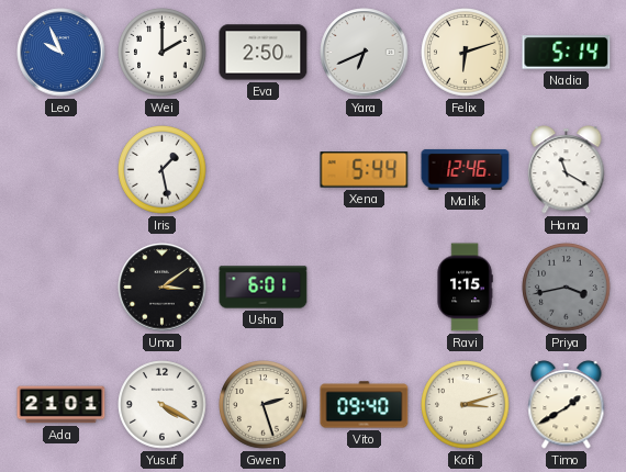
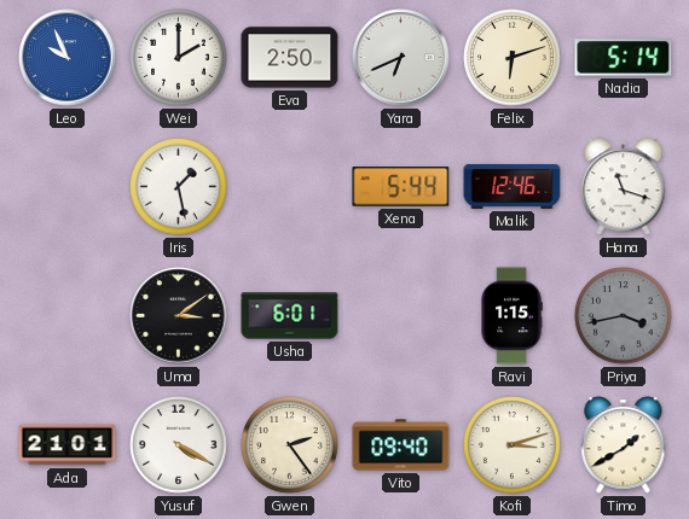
Hana: 11:20 -> 11:18
Gwen: 2:27 -> 2:24
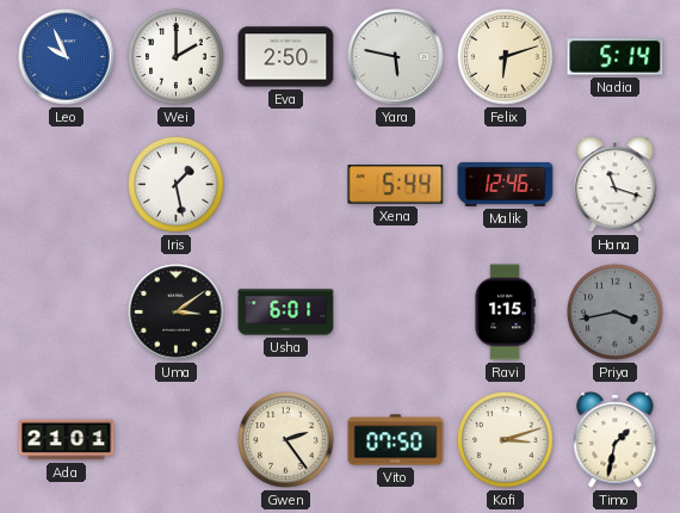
Yara: 6:41 -> 5:47
Yusuf: 4:20 -> none
Vito: 09:40 -> 07:50
Timo: 1:40 -> 1:32
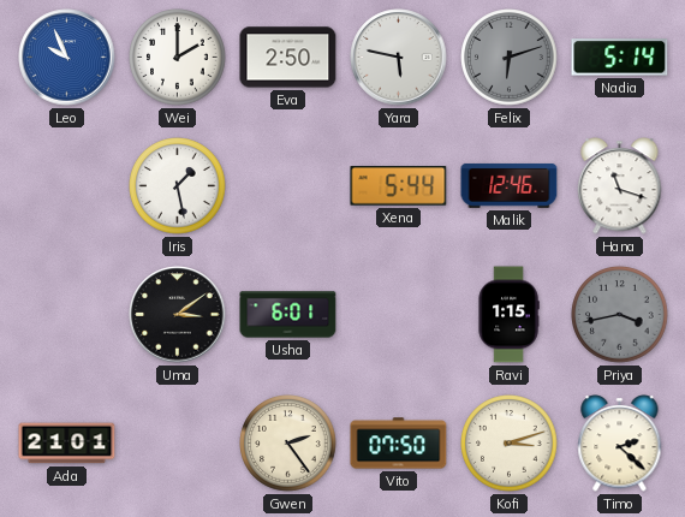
Felix dial: cream -> grey
Timo: 1:32 -> 2:22
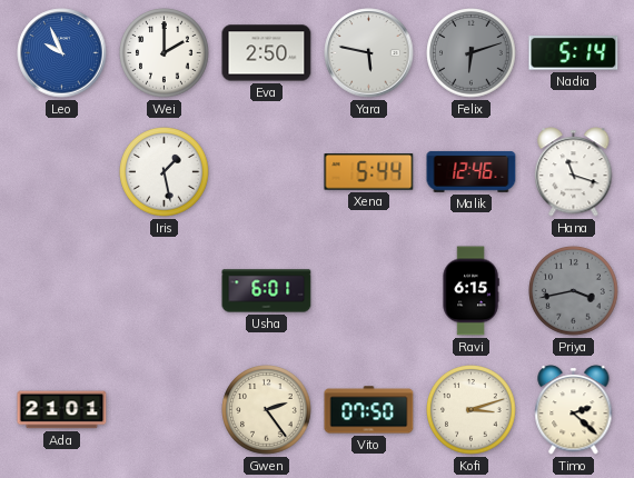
Uma: 3:09 -> none
Ravi: 1:15 -> 6:15
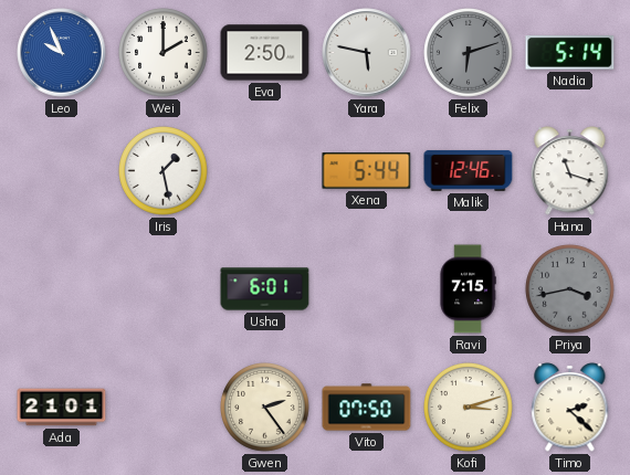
Ravi: 6:15 -> 7:15
